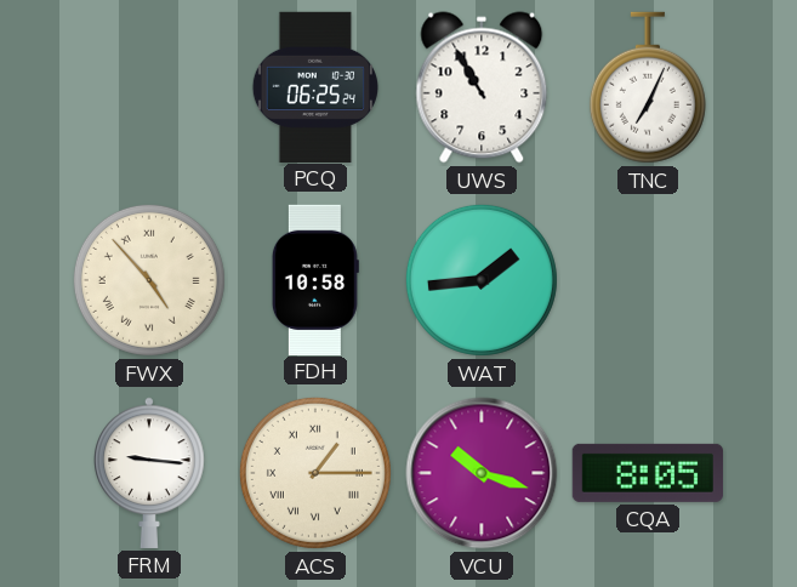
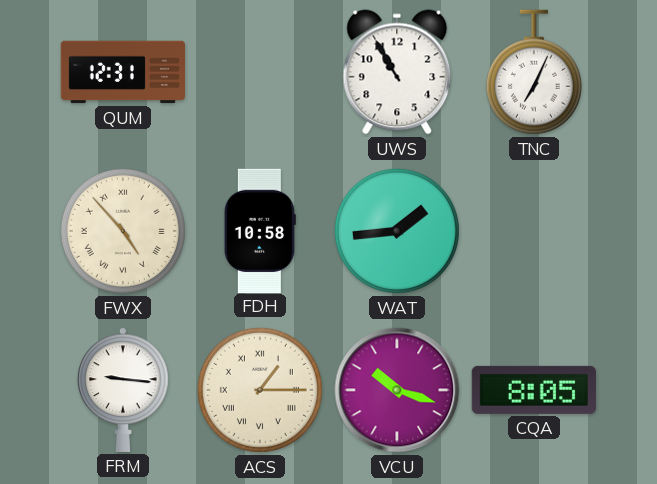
QUM: none -> 12:31
PCQ: 06:25 -> none
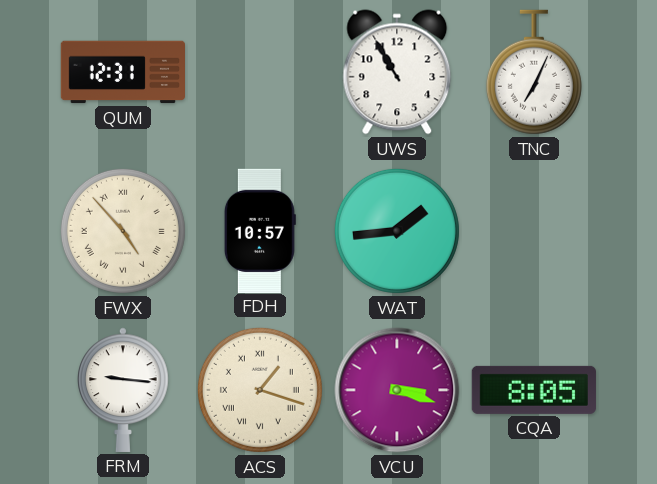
FDH: 10:58 -> 10:57
ACS: 1:15 -> 1:18
VCU: 10:18 -> 3:18
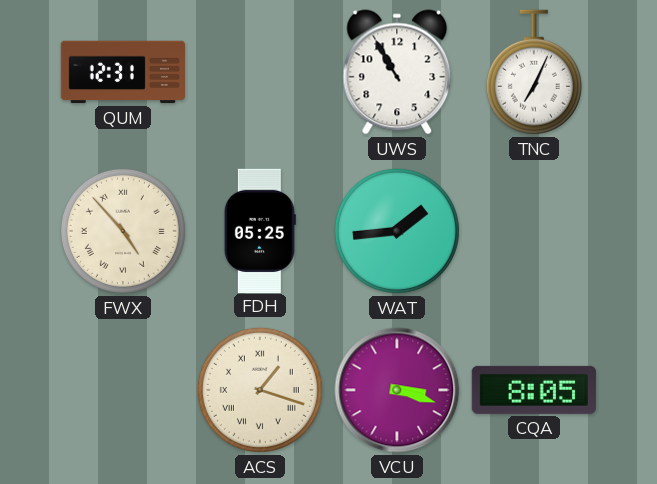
FDH: 10:57 -> 05:25
FRM: 9:16 -> none
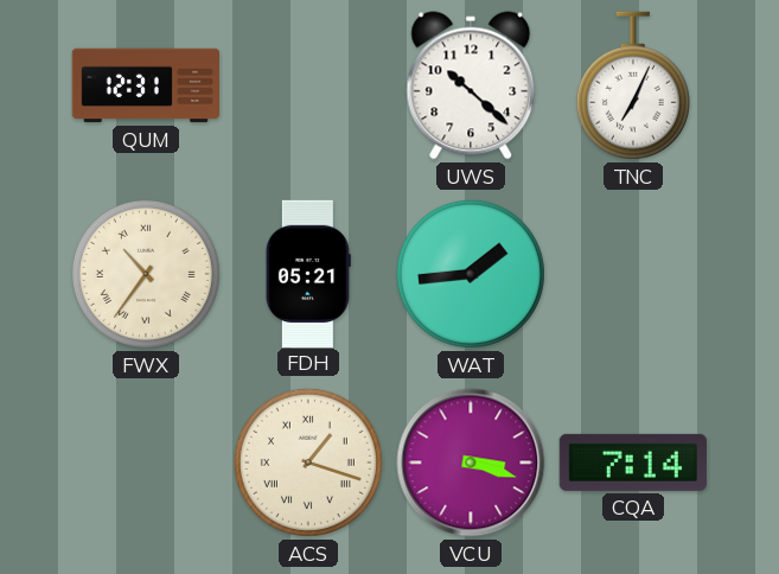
UWS: 10:55 -> 10:22
FWX: 4:53 -> 10:36
FDH: 05:25 -> 05:21
CQA: 8:05 -> 7:14
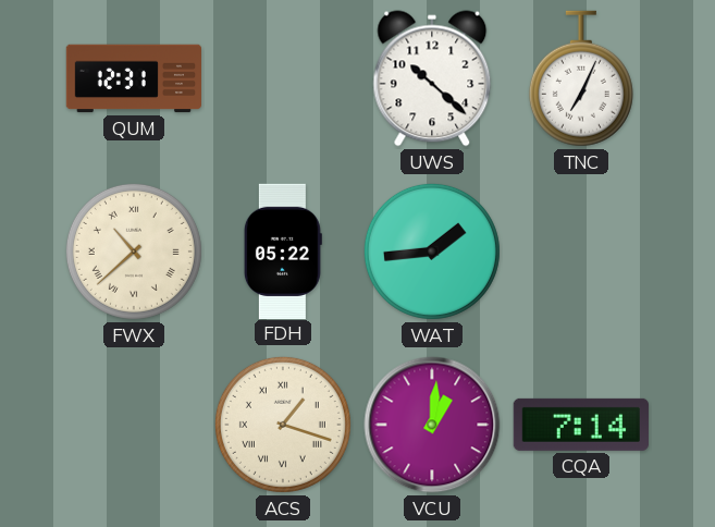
FWX: 10:36 -> 10:38
FDH: 05:21 -> 05:22
VCU: 3:18 -> 1:01
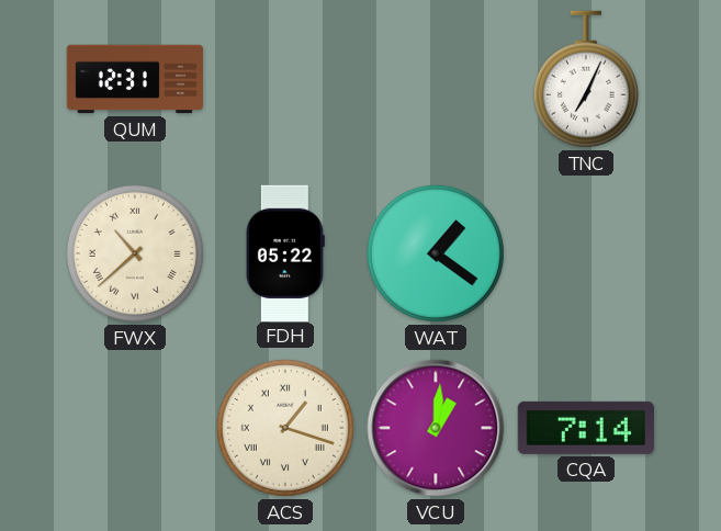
UWS: 10:22 -> none
WAT: 1:44 -> 1:21
